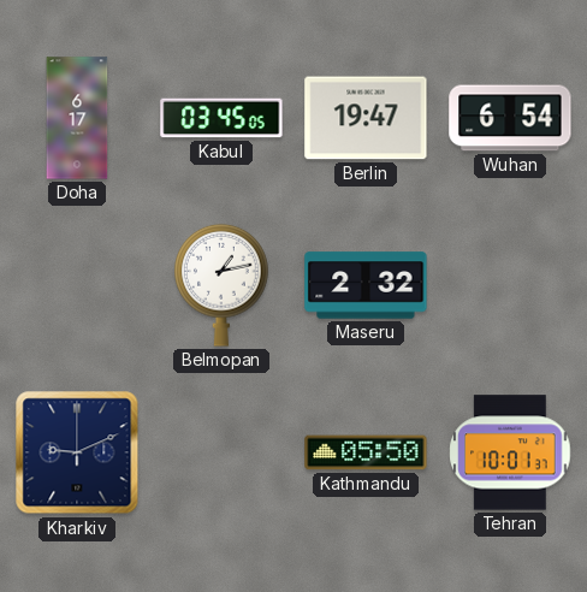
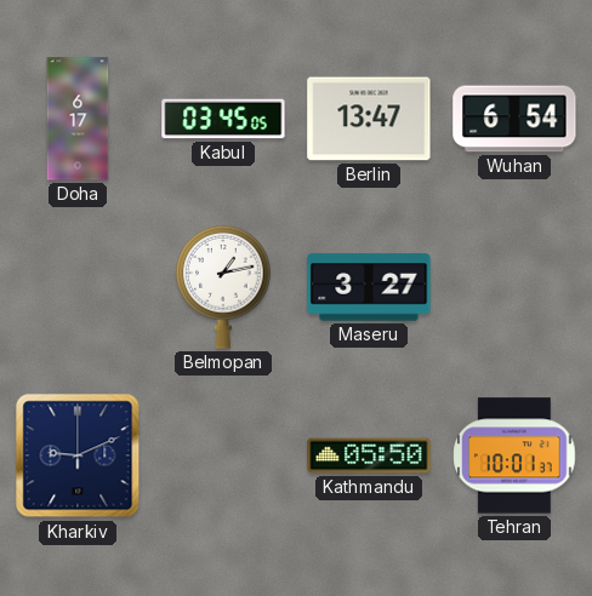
Berlin: 19:47 -> 13:47
Maseru: 2:32 -> 3:27
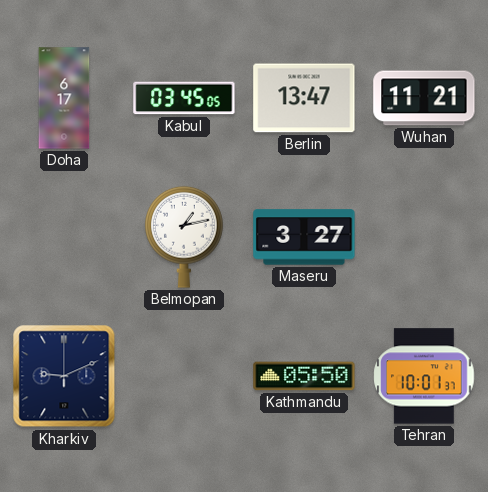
Wuhan: 6:54 -> 11:21
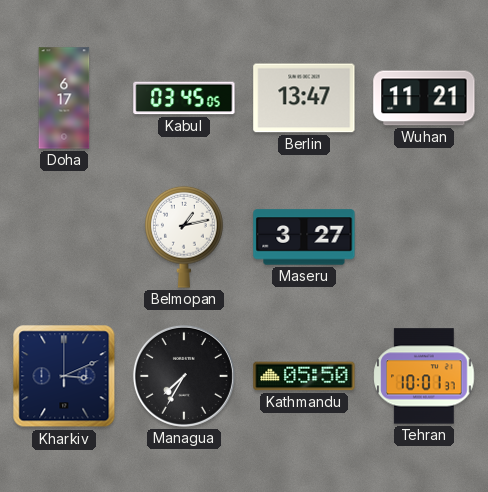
Kharkiv: 9:11 -> 3:11
Managua: none -> 7:35
